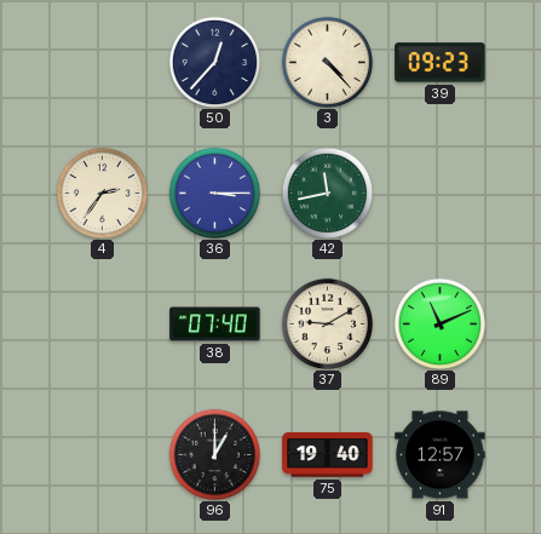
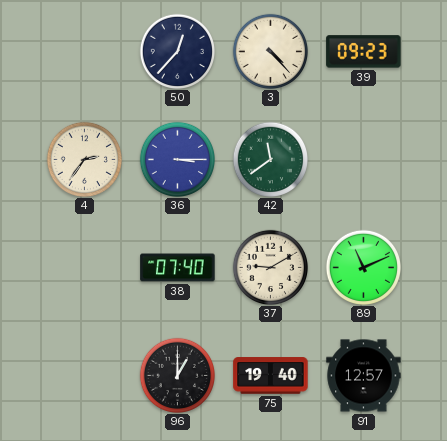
42: 11:43 -> 11:39
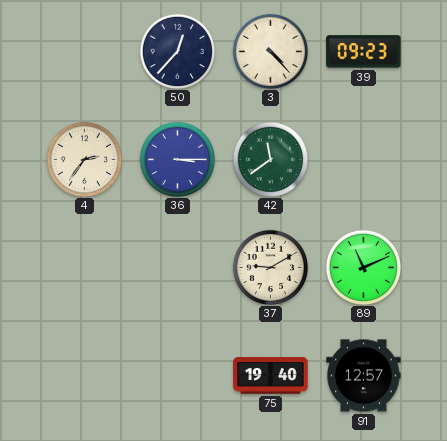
38: 07:40 -> none
96: 1:00 -> none
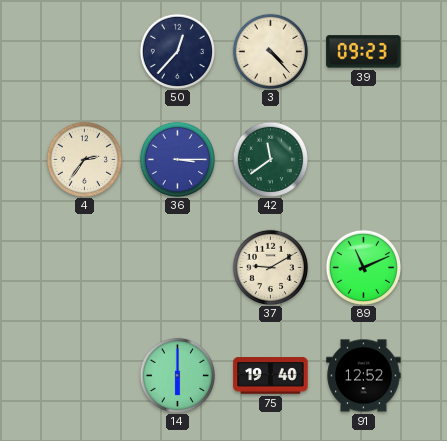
14: none -> 6:00
91: 12:57 -> 12:52
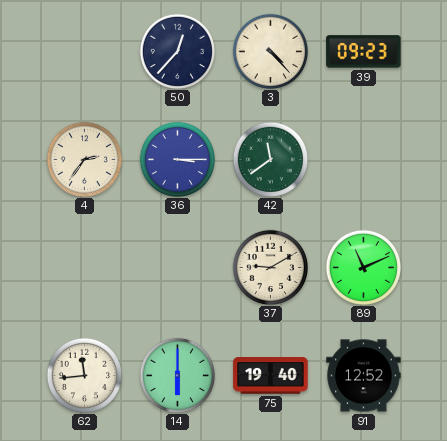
62: none -> 11:44
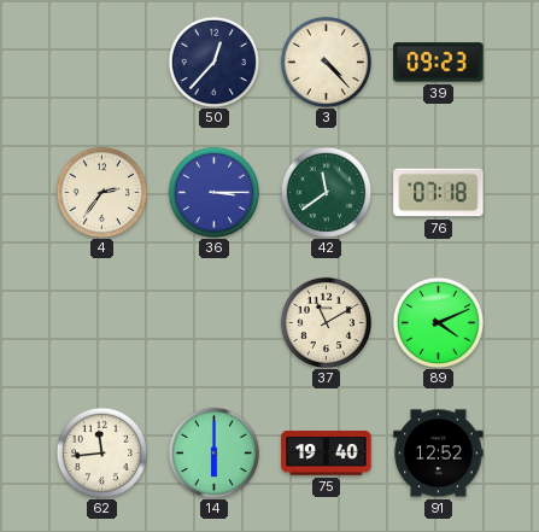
76: none -> 07:18
37: 9:10 -> 11:10
89: 11:11 -> 4:11
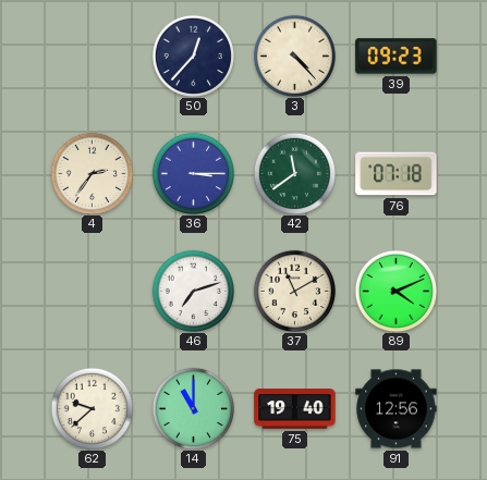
46: none -> 7:12
62: 11:44 -> 9:38
14: 6:00 -> 11:00
91: 12:52 -> 12:56
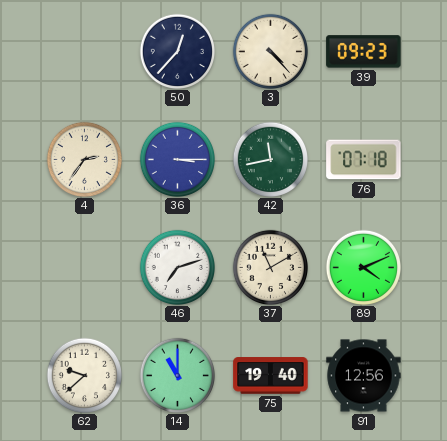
42: 11:39 -> 11:43
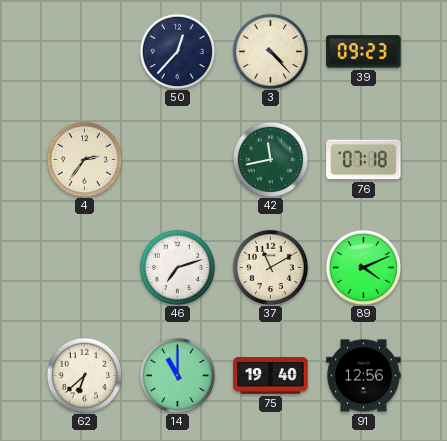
36: 3:15 -> none
62: 9:38 -> 6:38
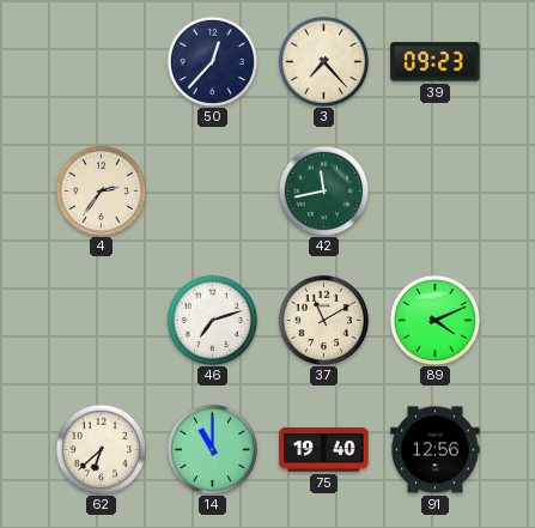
3: 4:23 -> 7:23
76: 07:18 -> none
